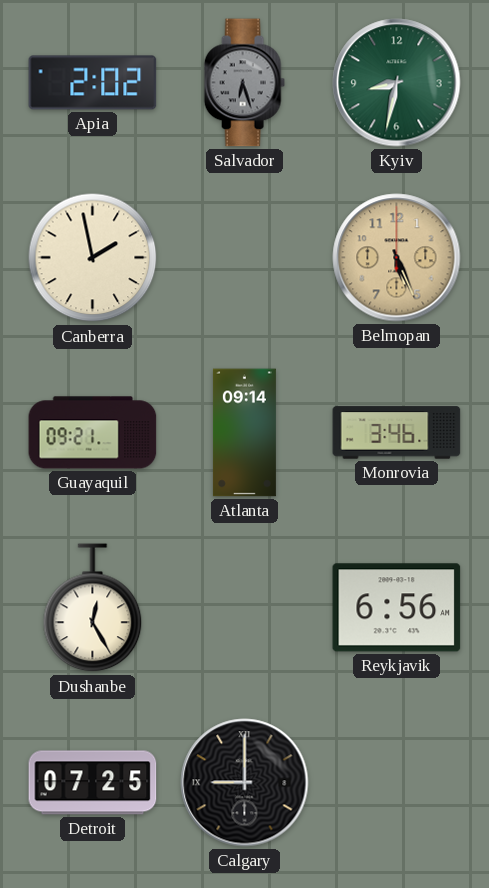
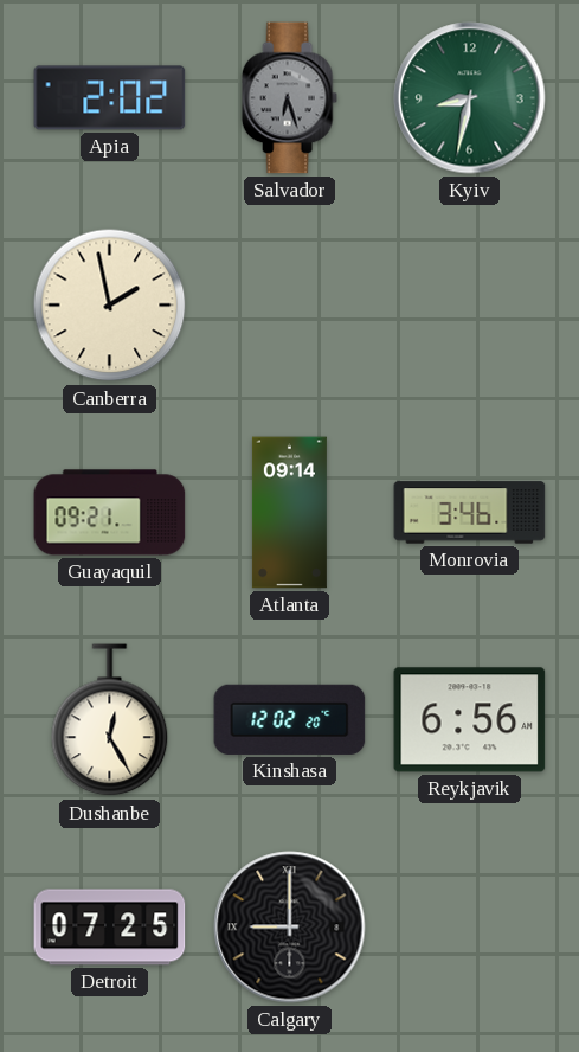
Belmopan: 5:26 -> none
Kinshasa: none -> 12:02
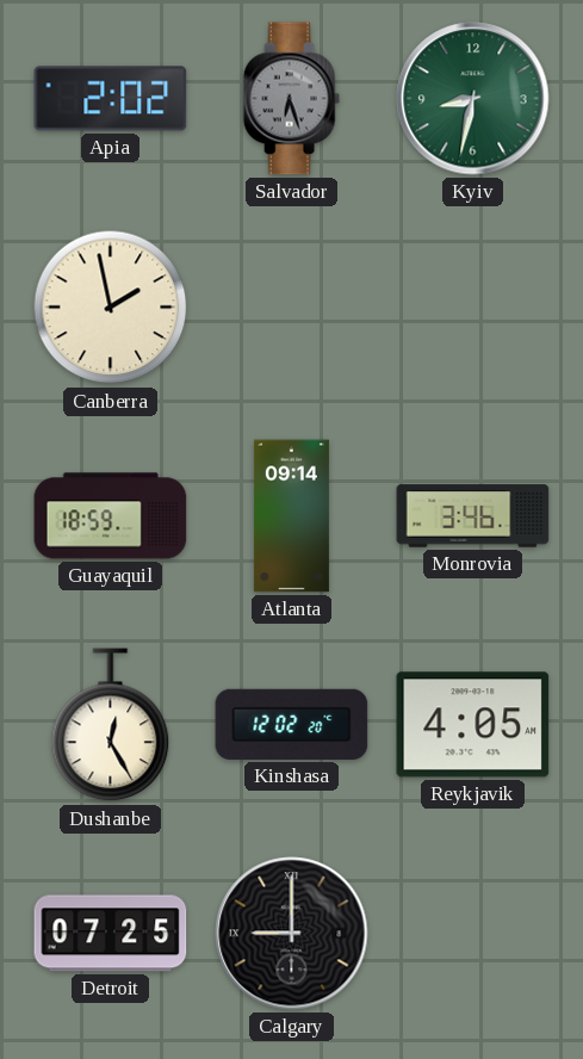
Guayaquil: 09:21 -> 18:59
Reykjavik: 6:56 -> 4:05
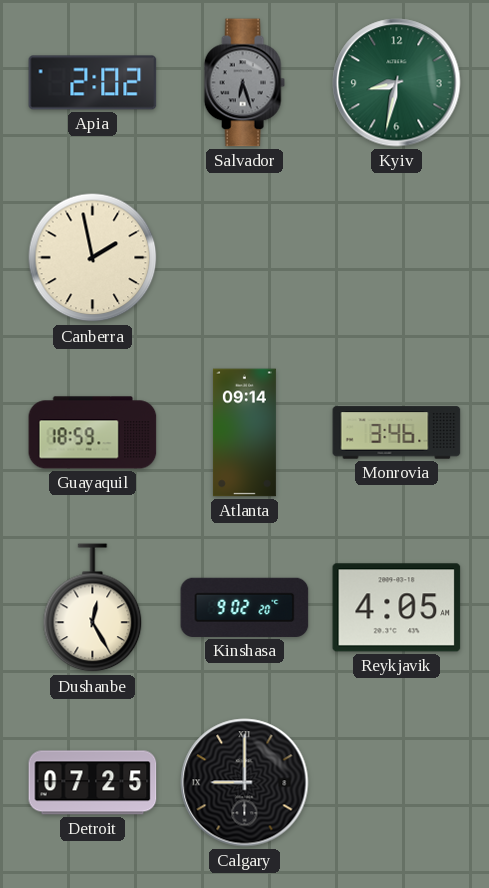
Kinshasa: 12:02 -> 9:02
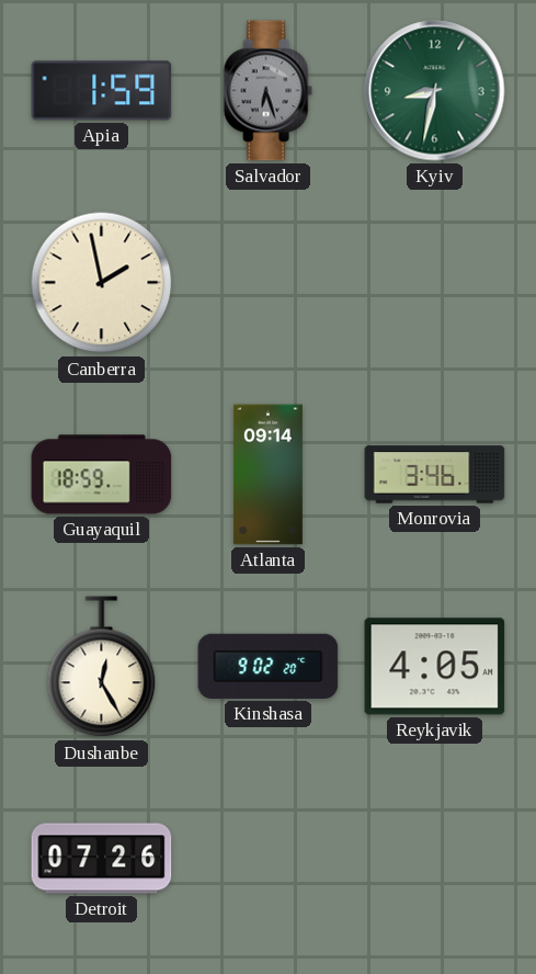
Apia: 2:02 -> 1:59
Detroit: 07:25 -> 07:26
Calgary: 9:00 -> none
